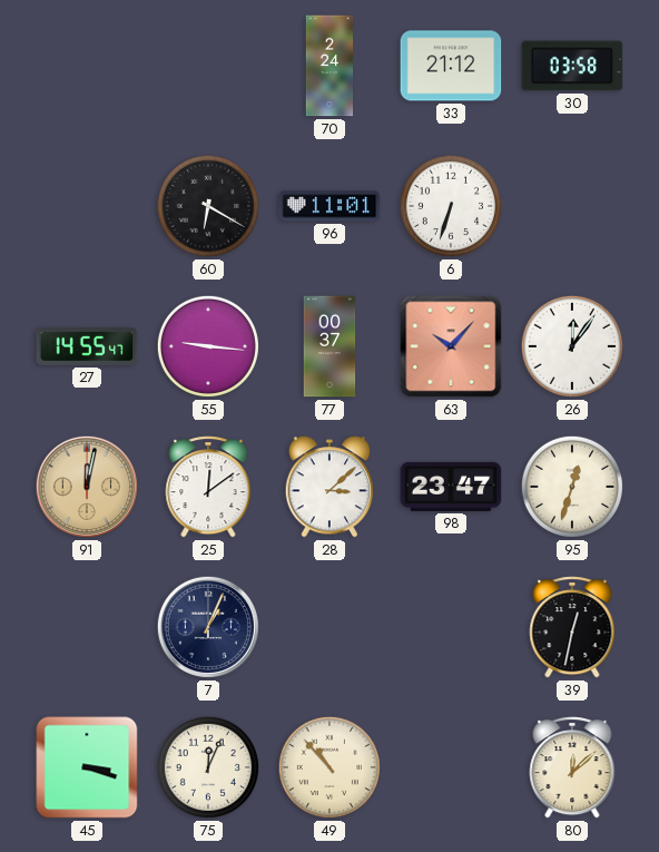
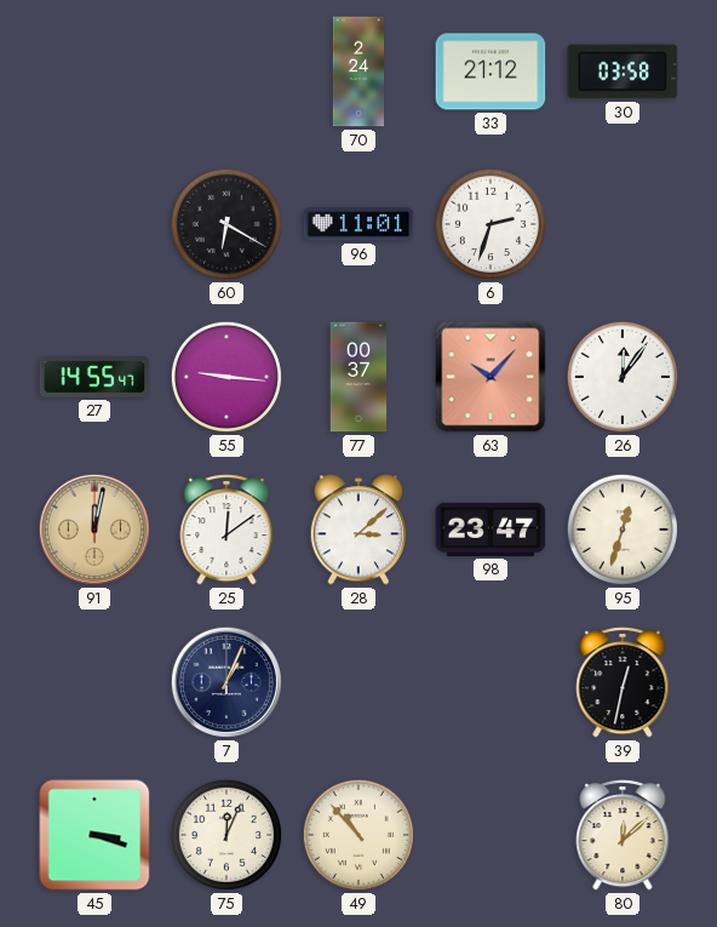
6: 6:33 -> 2:33
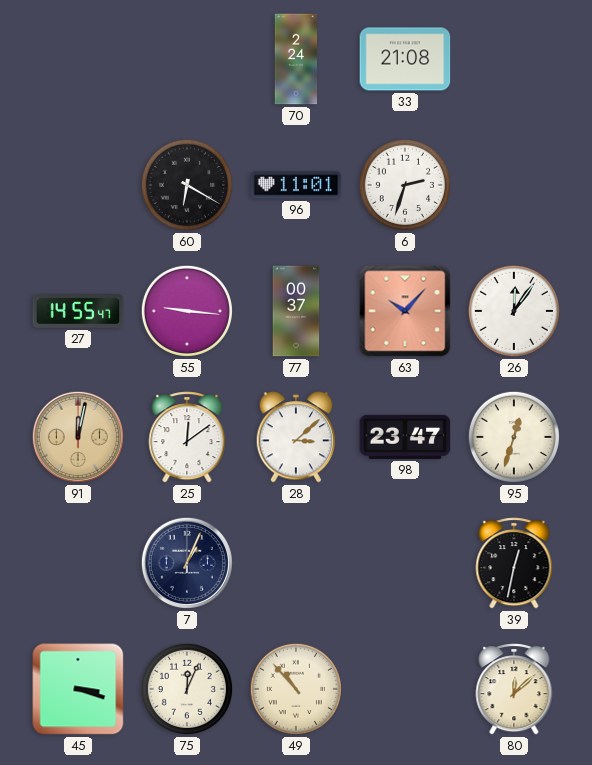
33: 21:12 -> 21:08
30: 03:58 -> none
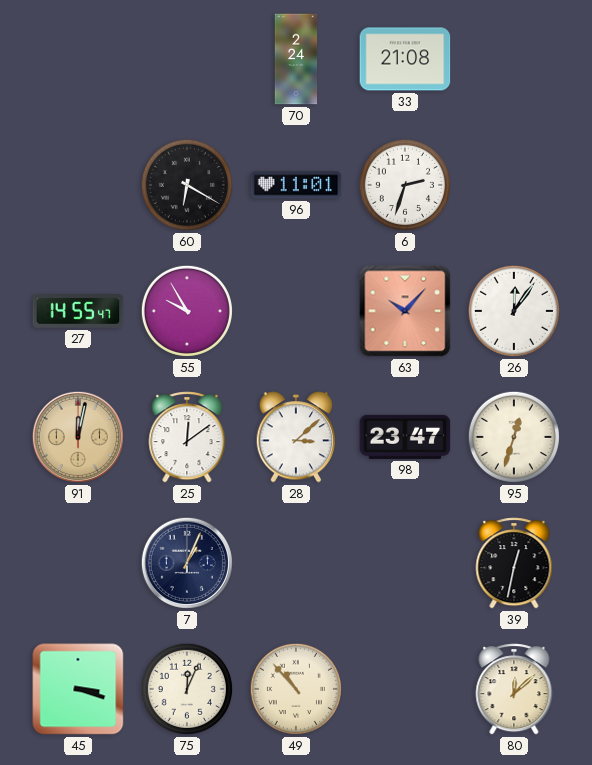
55: 9:16 -> 9:55
77: 00:37 -> none
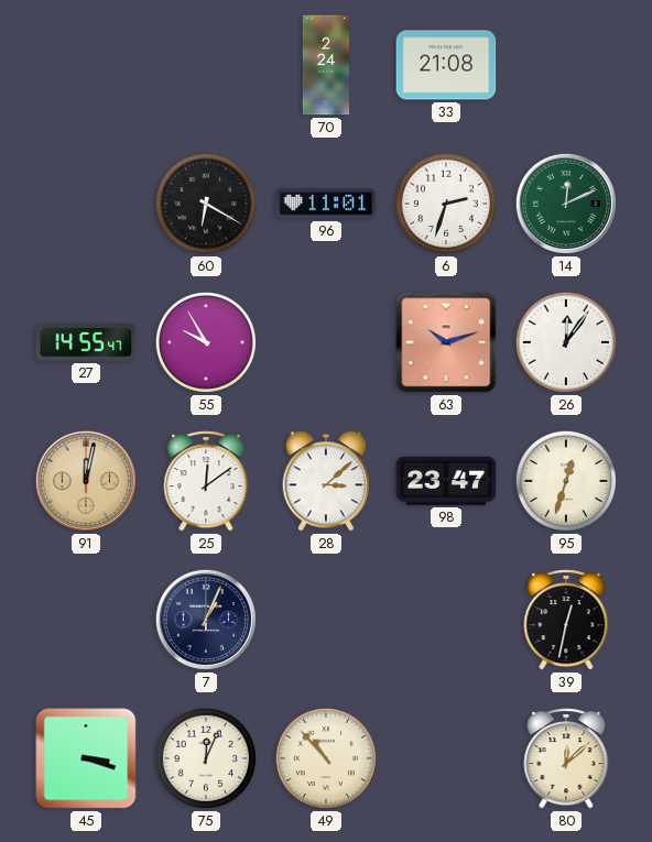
14: none -> 12:11
63: 10:07 -> 10:12
